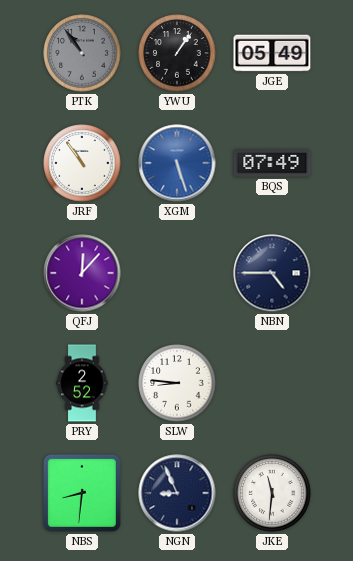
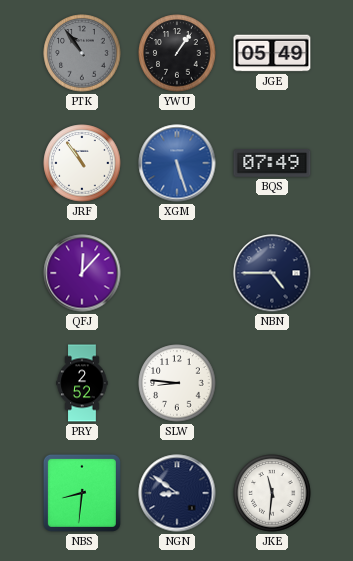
NGN: 8:56 -> 8:51
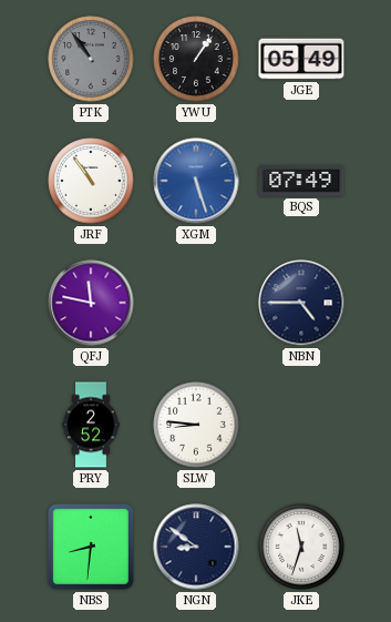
QFJ: 12:07 -> 11:47
JKE: 11:31 -> 11:33
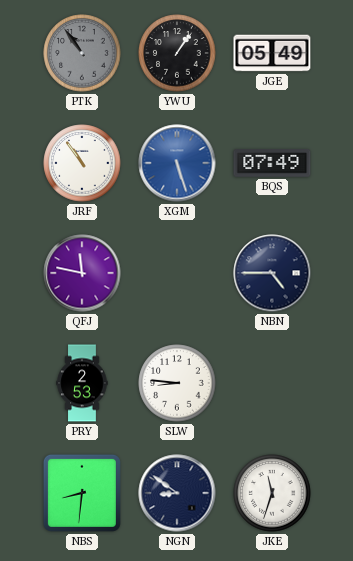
PRY: 2:52 -> 2:53
